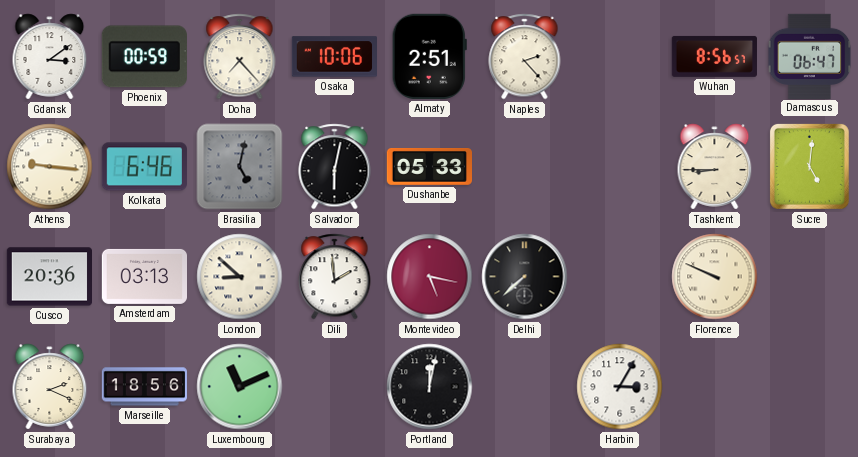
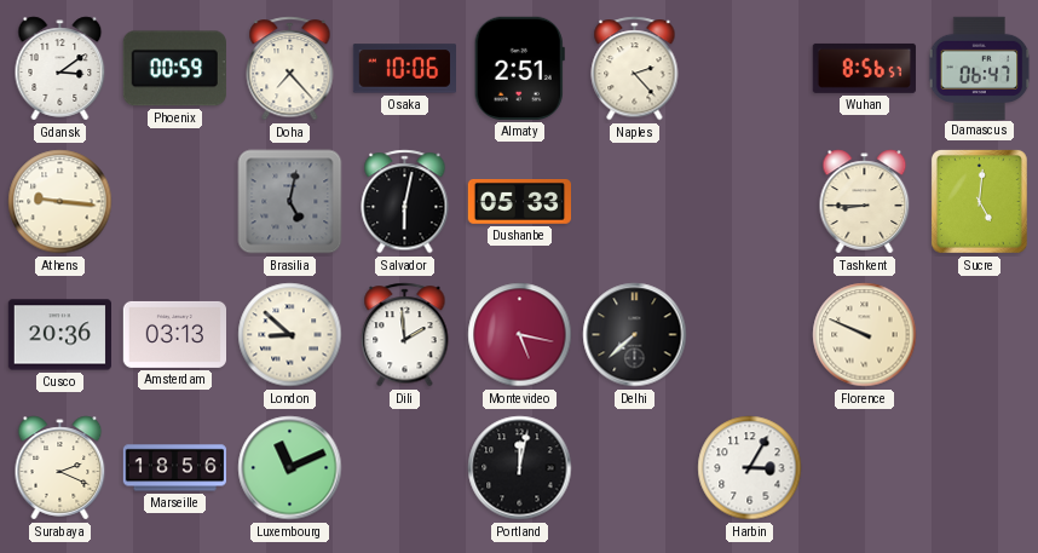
Kolkata: 6:46 -> none
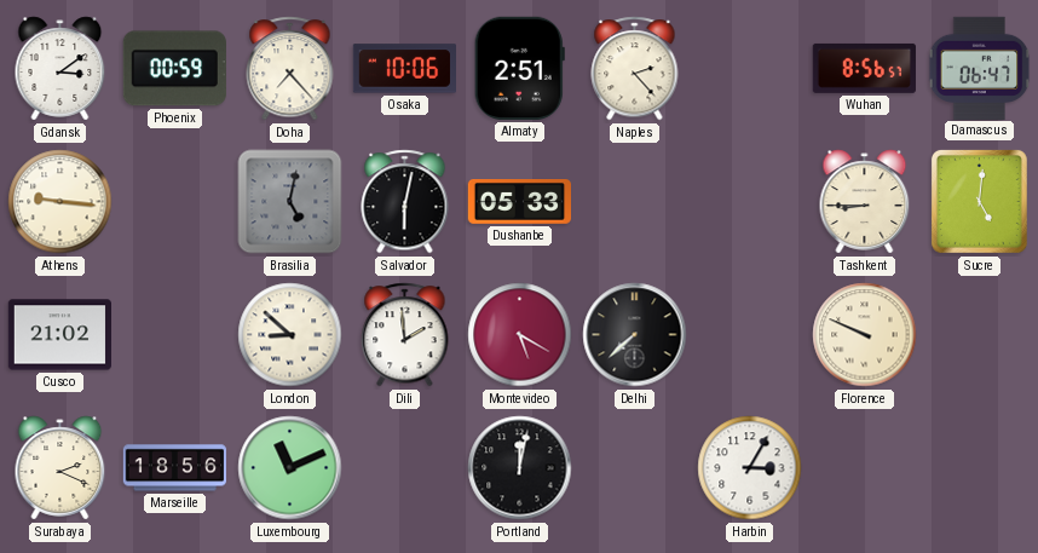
Cusco: 20:36 -> 21:02
Amsterdam: 03:13 -> none
Montevideo: 5:17 -> 5:20
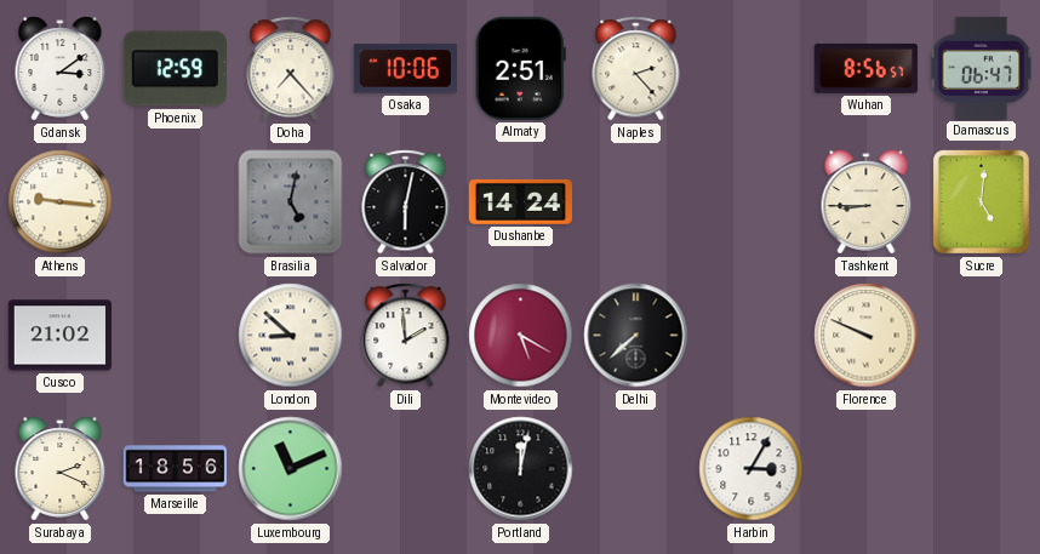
Phoenix: 00:59 -> 12:59
Dushanbe: 05:33 -> 14:24
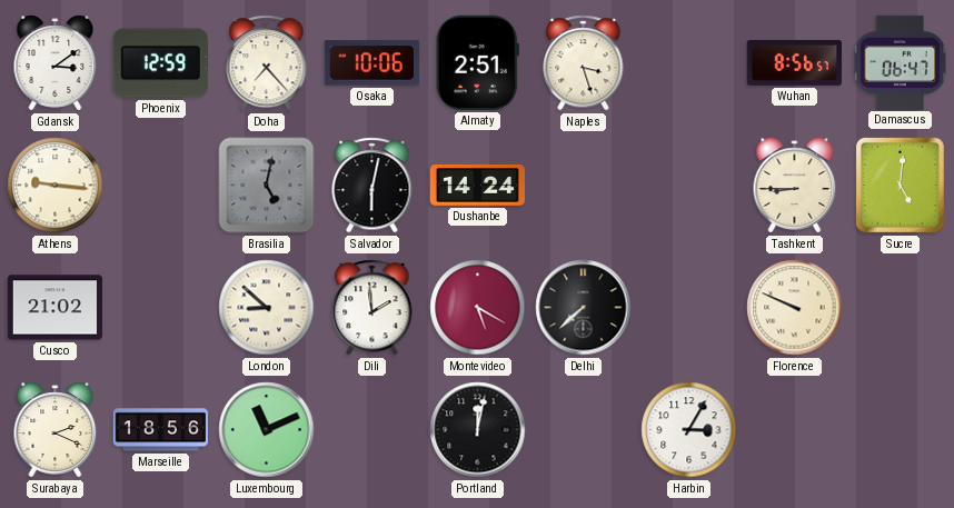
Naples: 2:23 -> 3:27
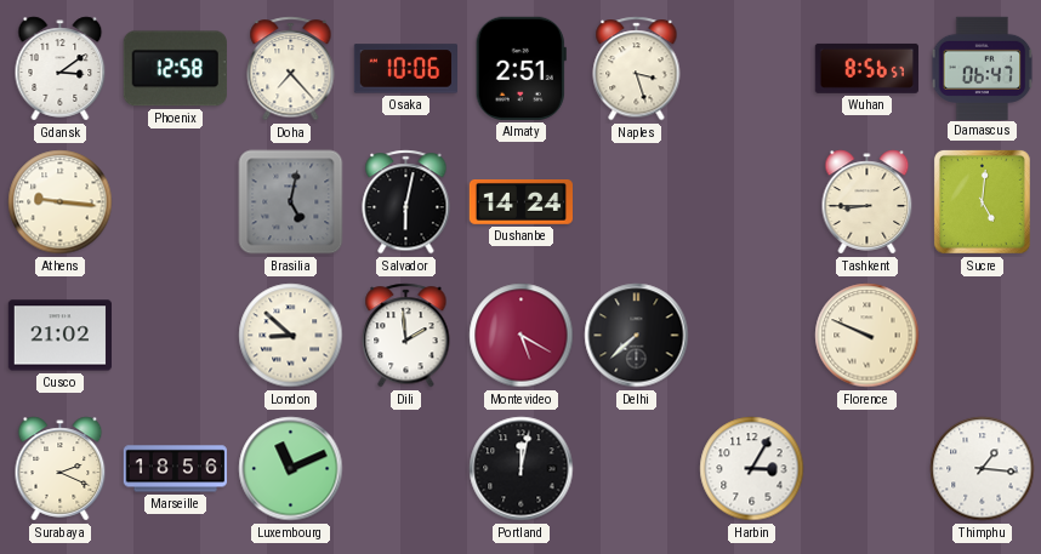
Phoenix: 12:59 -> 12:58
Thimphu: none -> 1:16
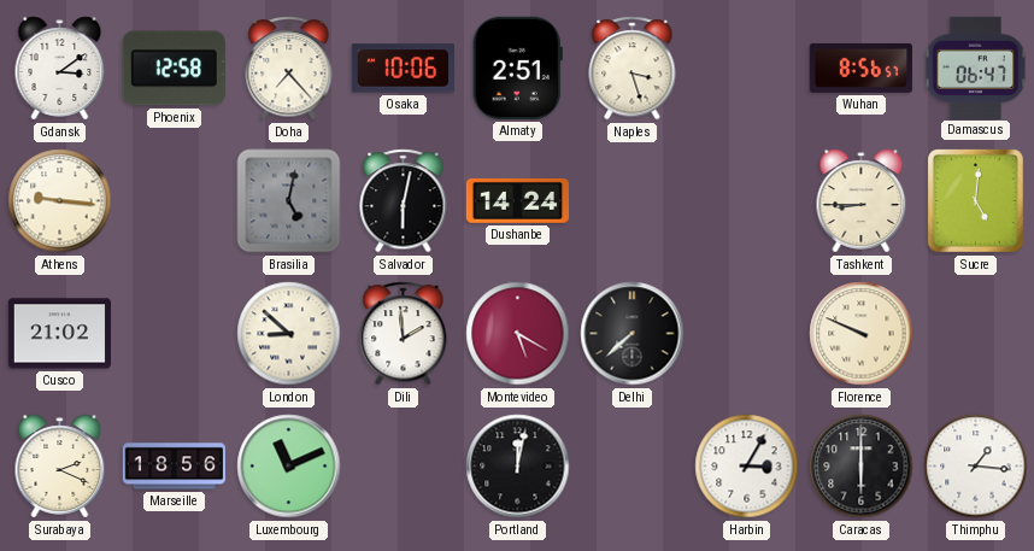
Caracas: none -> 6:00
